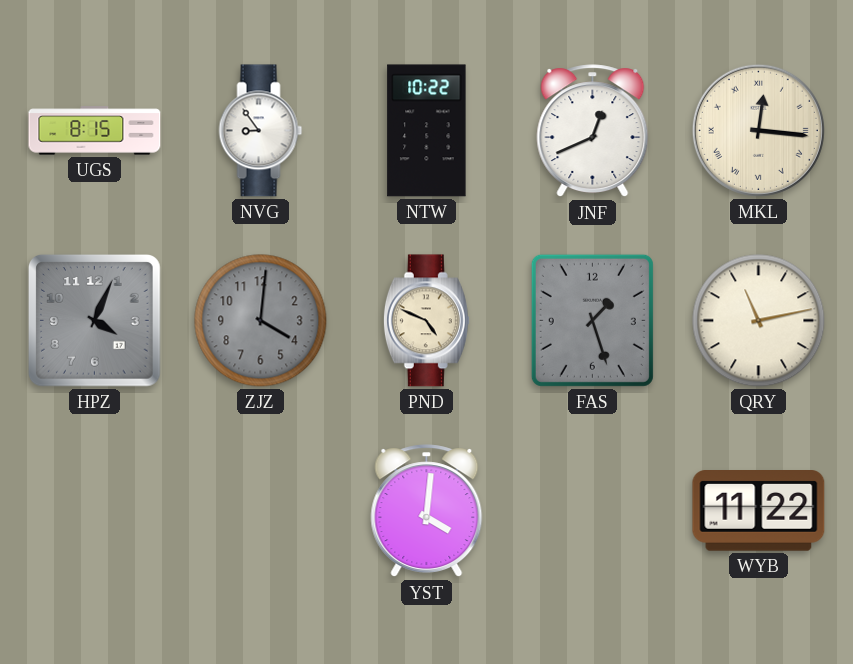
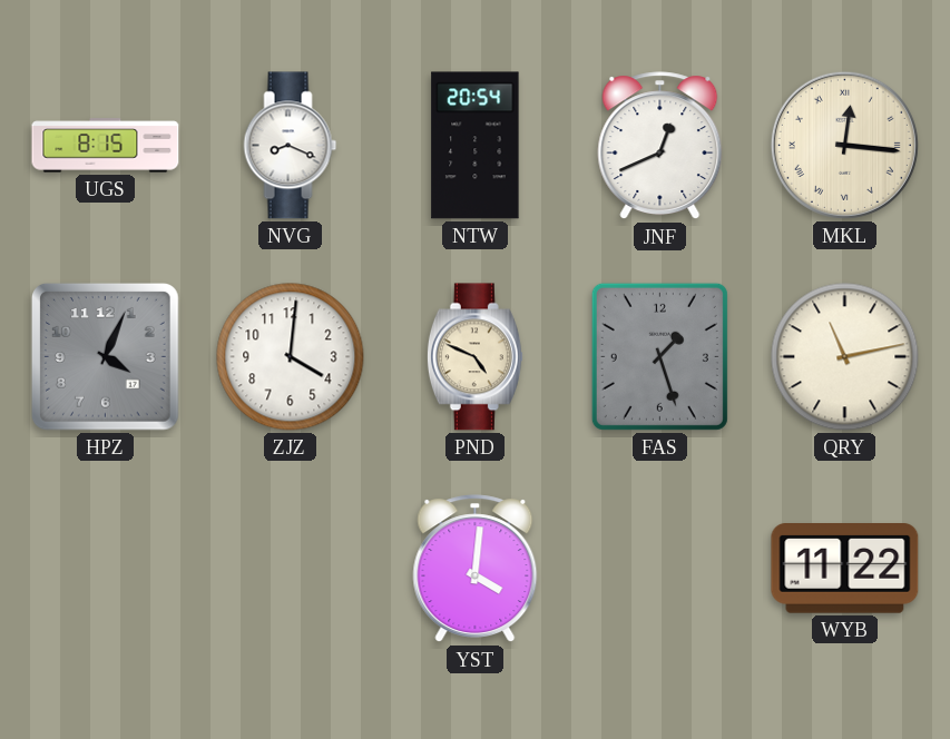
NVG: 8:54 -> 8:19
NTW: 10:22 -> 20:54
ZJZ dial: grey -> white
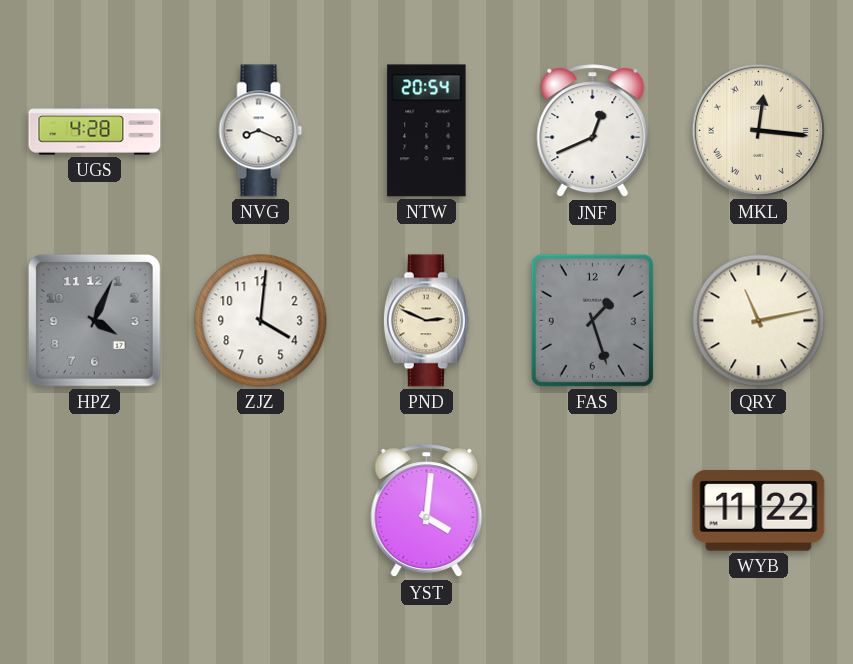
UGS: 8:15 -> 4:28
PND: 4:49 -> 2:49
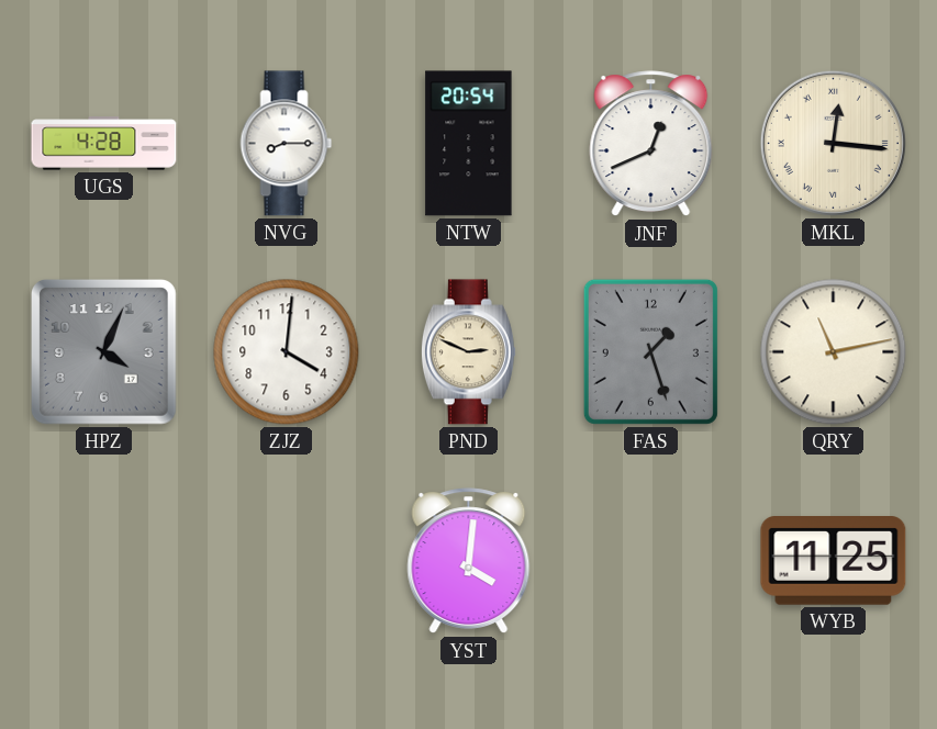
NVG: 8:19 -> 8:15
WYB: 11:22 -> 11:25
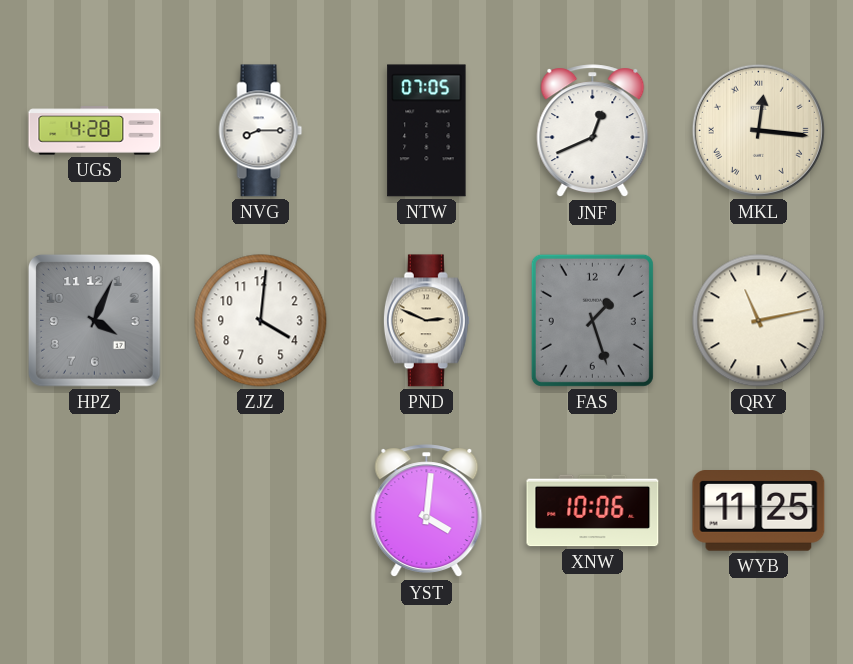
NTW: 20:54 -> 07:05
XNW: none -> 10:06
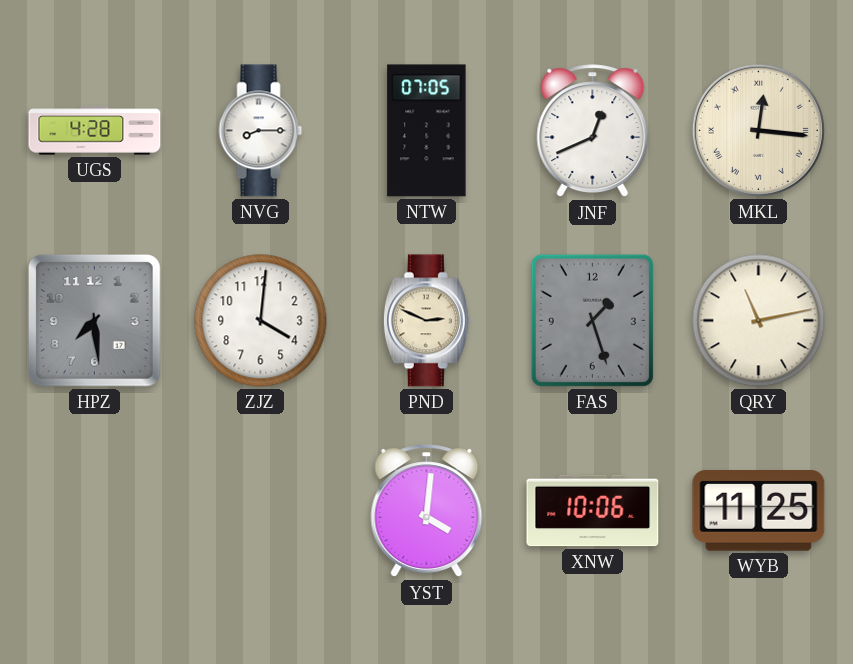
HPZ: 4:04 -> 7:29
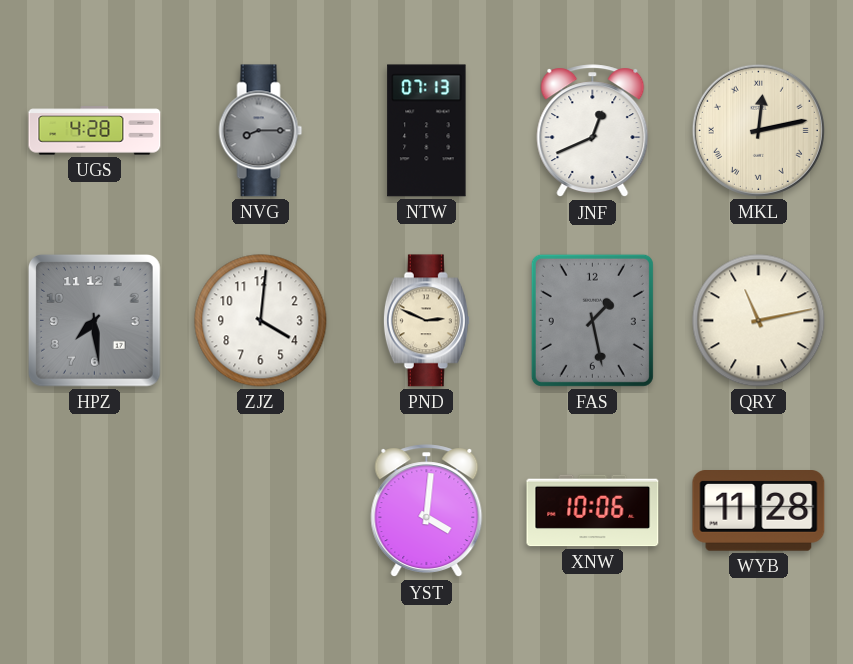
NVG dial: white -> grey
NTW: 07:05 -> 07:13
MKL: 12:16 -> 12:13
FAS: 1:27 -> 1:28
WYB: 11:25 -> 11:28
